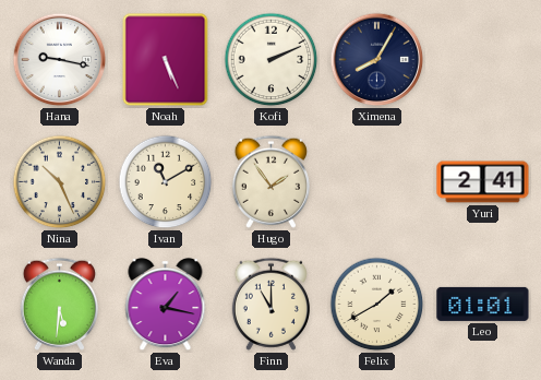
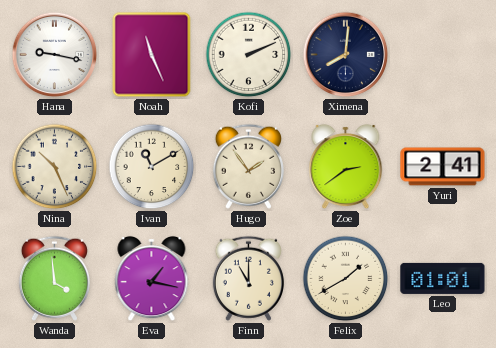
Noah: 5:26 -> 11:26
Ximena: 8:05 -> 8:01
Zoe: none -> 2:39
Wanda: 5:31 -> 3:59
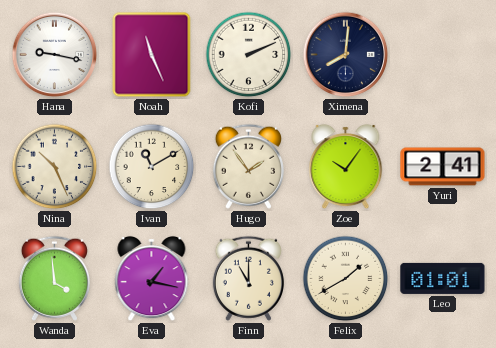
Zoe: 2:39 -> 10:06
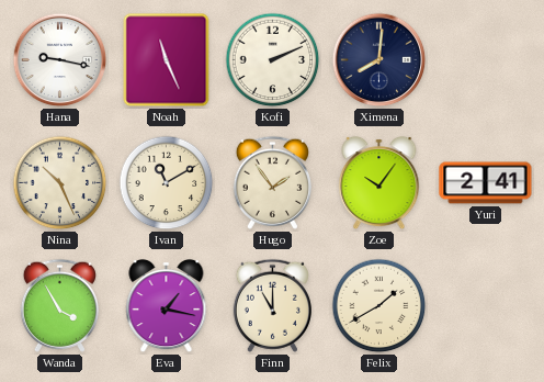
Wanda: 3:59 -> 3:55
Leo: 01:01 -> none
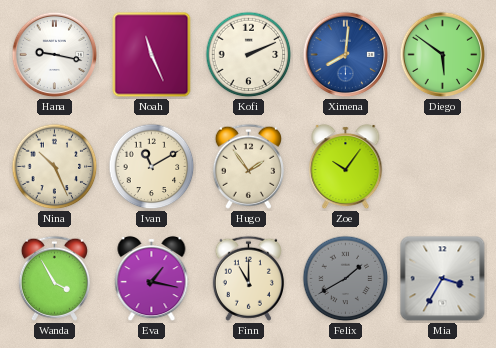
Ximena dial: navy -> blue
Diego: none -> 5:51
Yuri: 2:41 -> none
Felix dial: cream -> grey
Mia: none -> 3:35
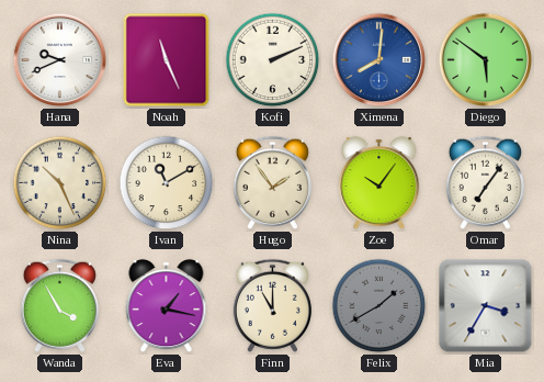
Hana: 9:17 -> 9:41
Omar: none -> 7:06
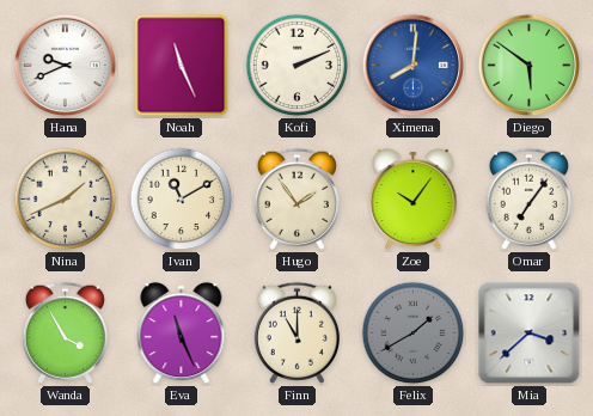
Nina: 10:26 -> 1:41
Eva: 1:17 -> 11:26
Mia: 3:35 -> 3:38
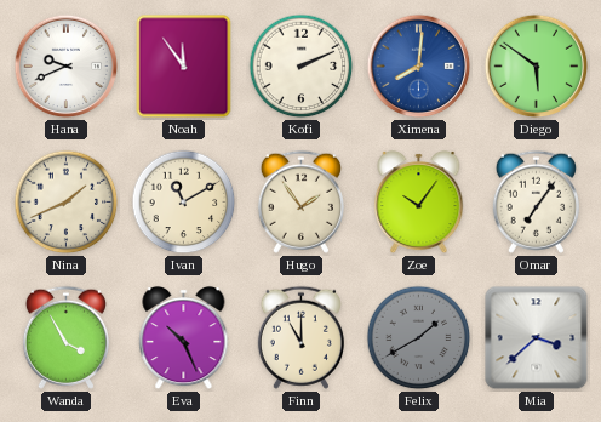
Noah: 11:26 -> 11:54
Eva: 11:26 -> 10:26
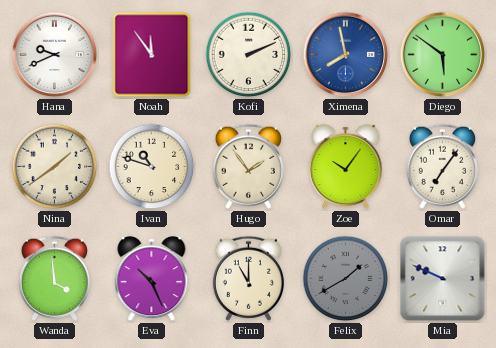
Ximena: 8:01 -> 7:58
Nina: 1:41 -> 1:39
Ivan: 11:10 -> 10:48
Wanda: 3:55 -> 3:59
Mia: 3:38 -> 9:49
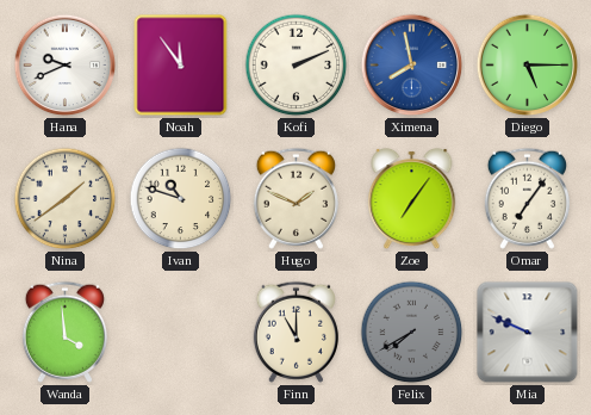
Diego: 5:51 -> 5:15
Hugo: 1:54 -> 1:49
Zoe: 10:06 -> 7:06
Eva: 10:26 -> none
Felix: 1:40 -> 7:40
